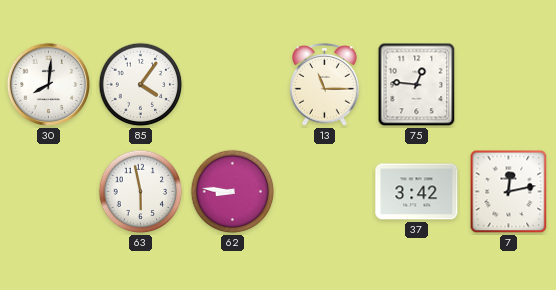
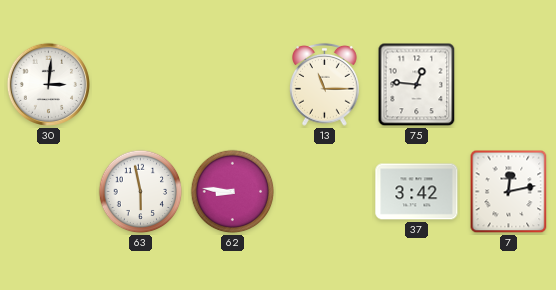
30: 8:01 -> 3:01
85: 4:06 -> none
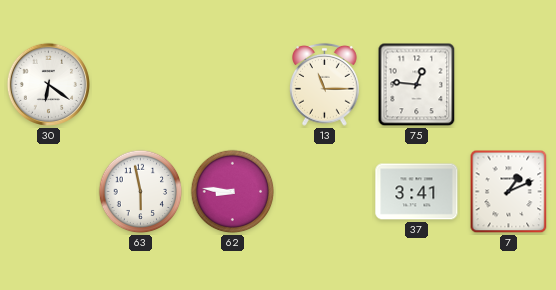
30: 3:01 -> 6:21
37: 3:42 -> 3:41
7: 12:13 -> 1:11
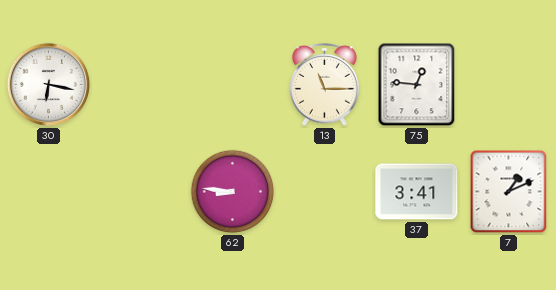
30: 6:21 -> 6:17
63: 5:58 -> none
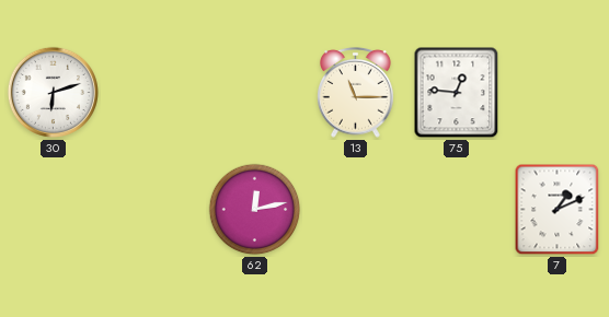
30: 6:17 -> 6:12
62: 8:46 -> 12:13
37: 3:41 -> none
